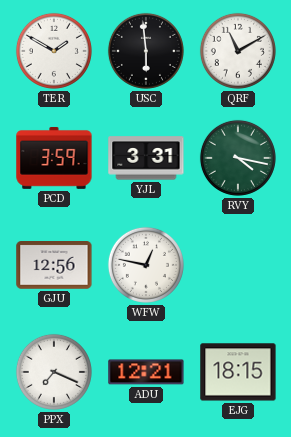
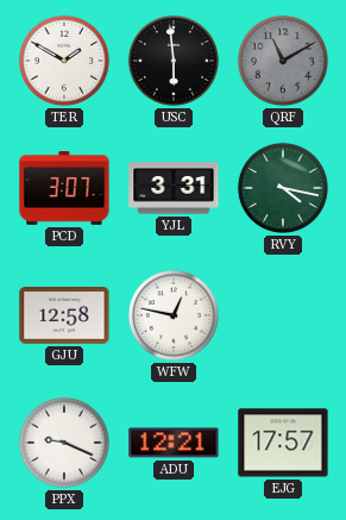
QRF dial: white -> grey
PCD: 3:59 -> 3:07
GJU: 12:56 -> 12:58
PPX: 7:19 -> 9:19
EJG: 18:15 -> 17:57
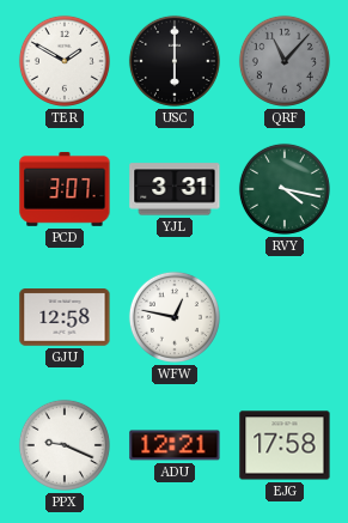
USC: 5:59 -> 6:00
QRF: 11:10 -> 11:07
EJG: 17:57 -> 17:58
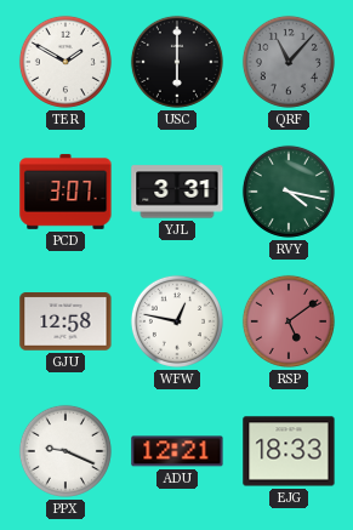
RSP: none -> 5:09
EJG: 17:58 -> 18:33
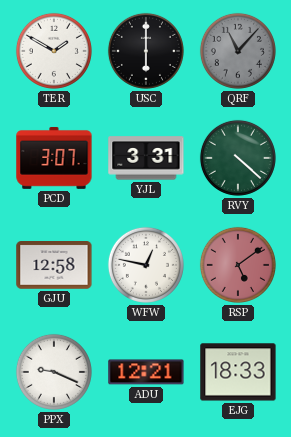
RVY: 4:17 -> 4:22
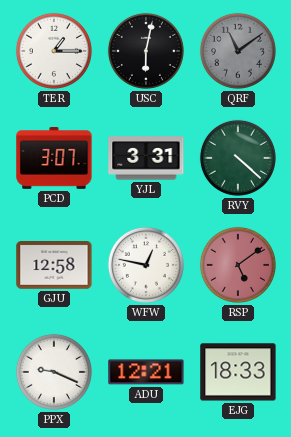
TER: 1:50 -> 1:15
USC: 6:00 -> 6:02
QRF: 11:07 -> 11:09
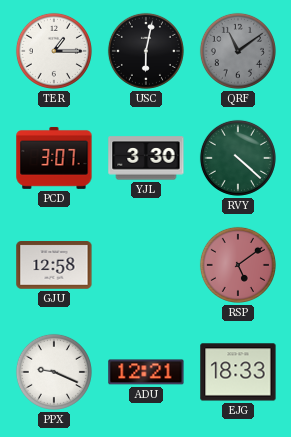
YJL: 3:31 -> 3:30
WFW: 12:47 -> none
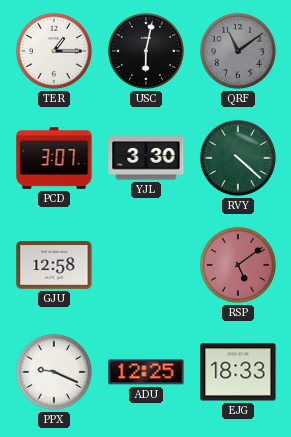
ADU: 12:21 -> 12:25
